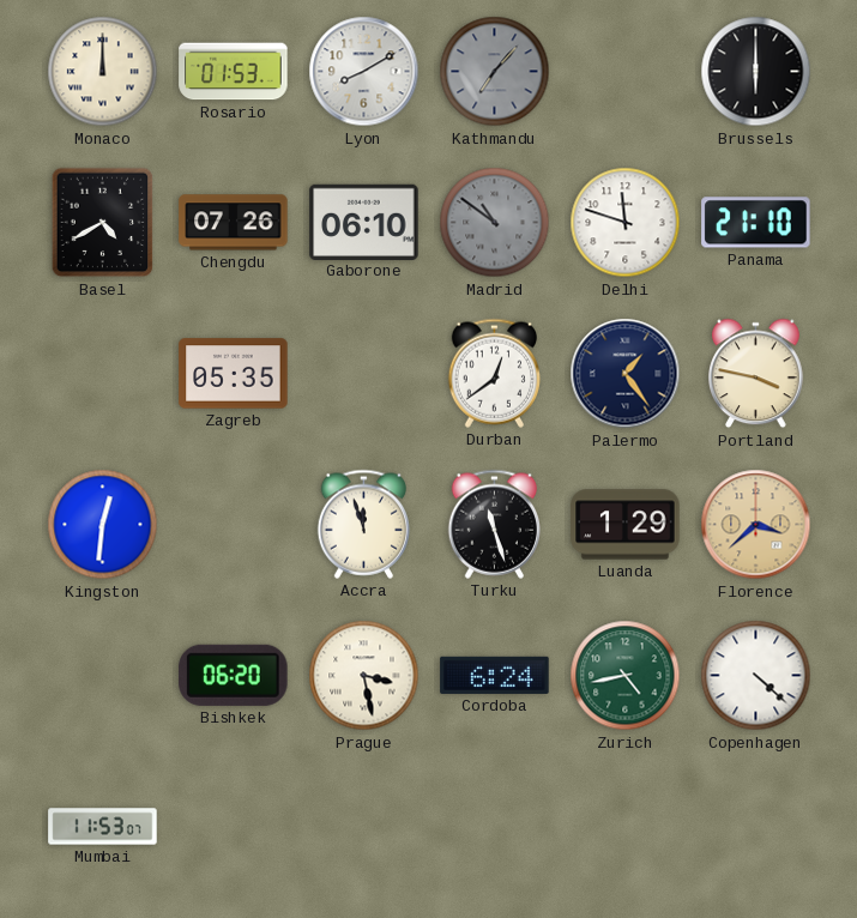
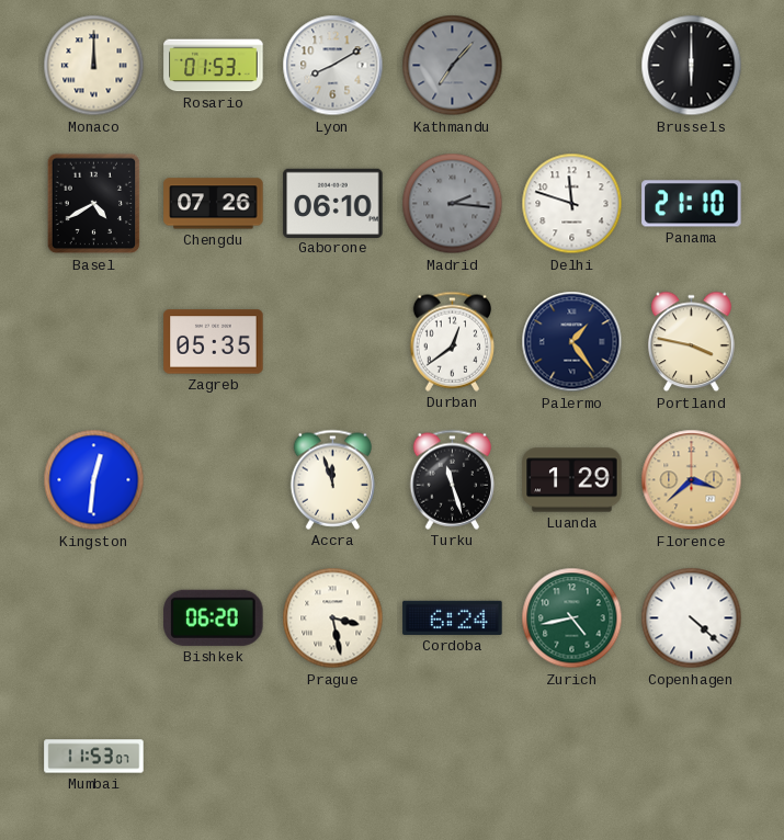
Madrid: 10:51 -> 2:16
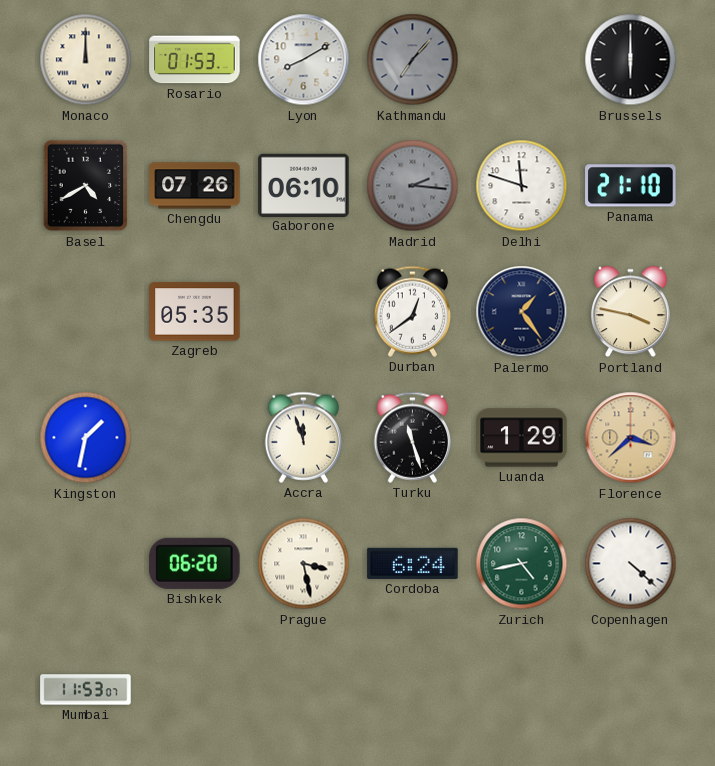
Kingston: 12:31 -> 1:32
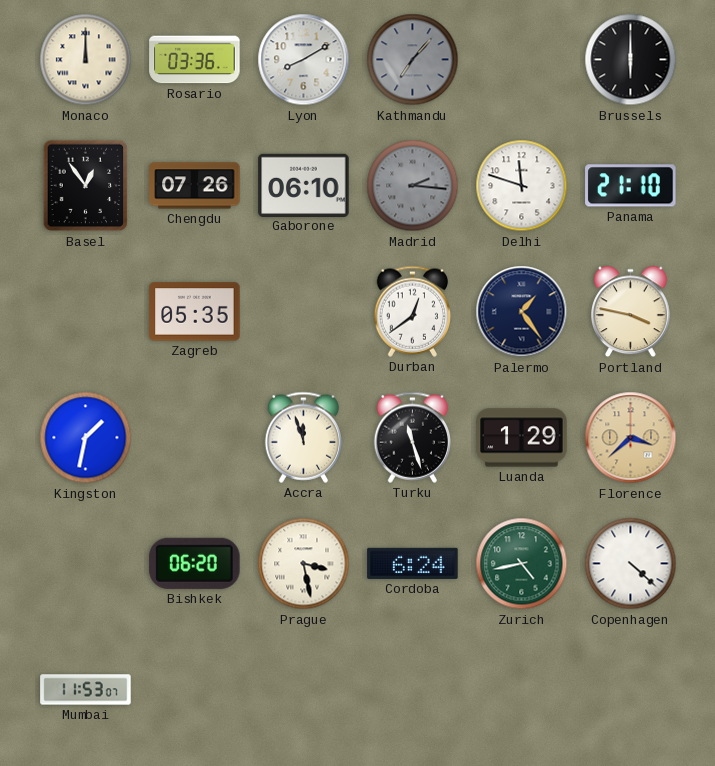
Rosario: 01:53 -> 03:36
Basel: 4:40 -> 12:54
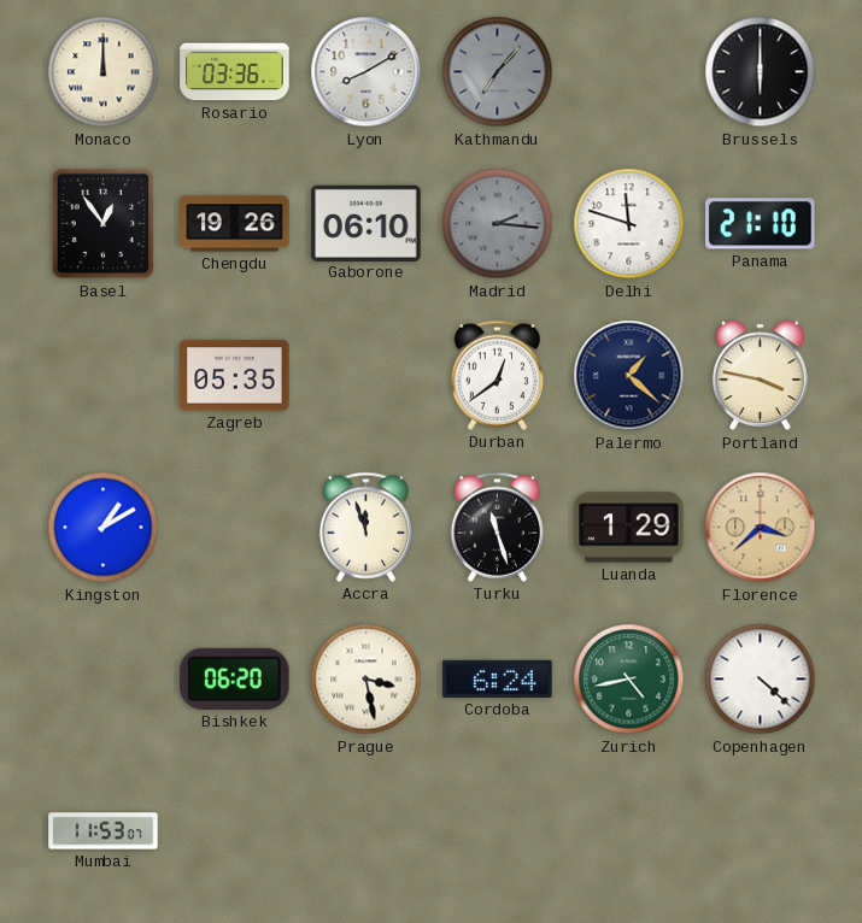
Chengdu: 07:26 -> 19:26
Palermo: 1:24 -> 1:22
Kingston: 1:32 -> 1:10
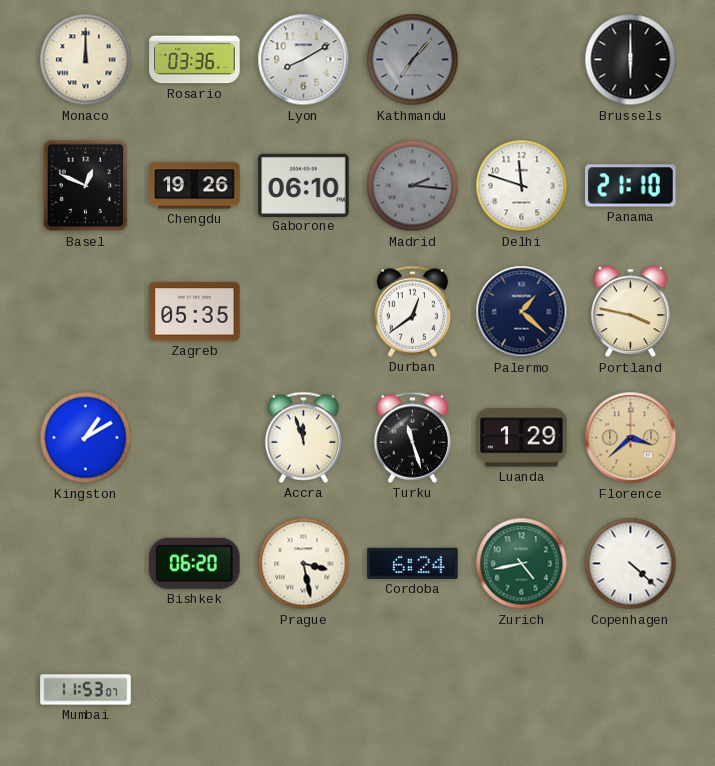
Basel: 12:54 -> 12:49
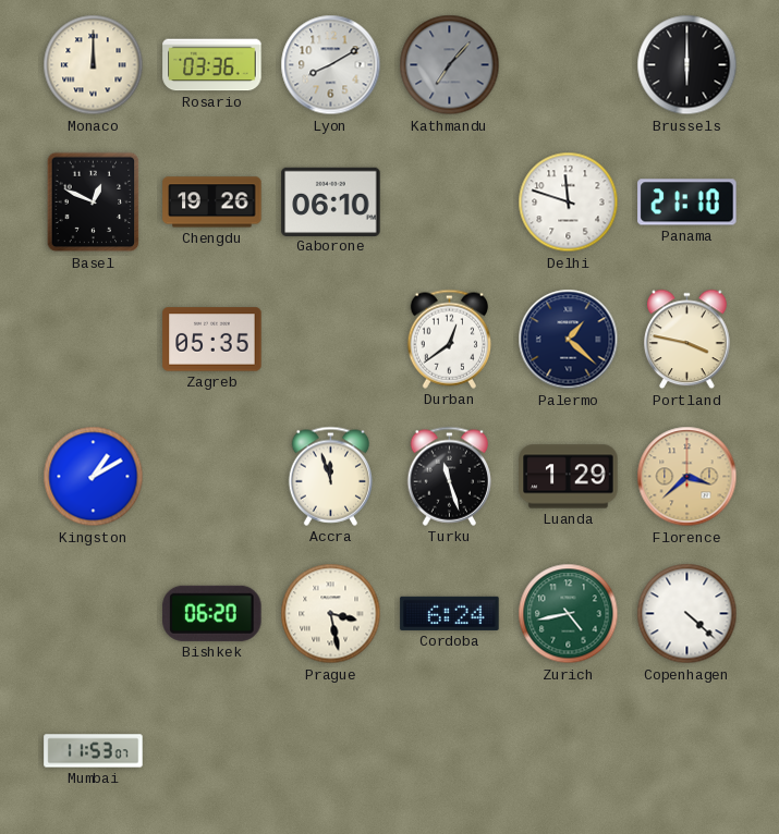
Madrid: 2:16 -> none
